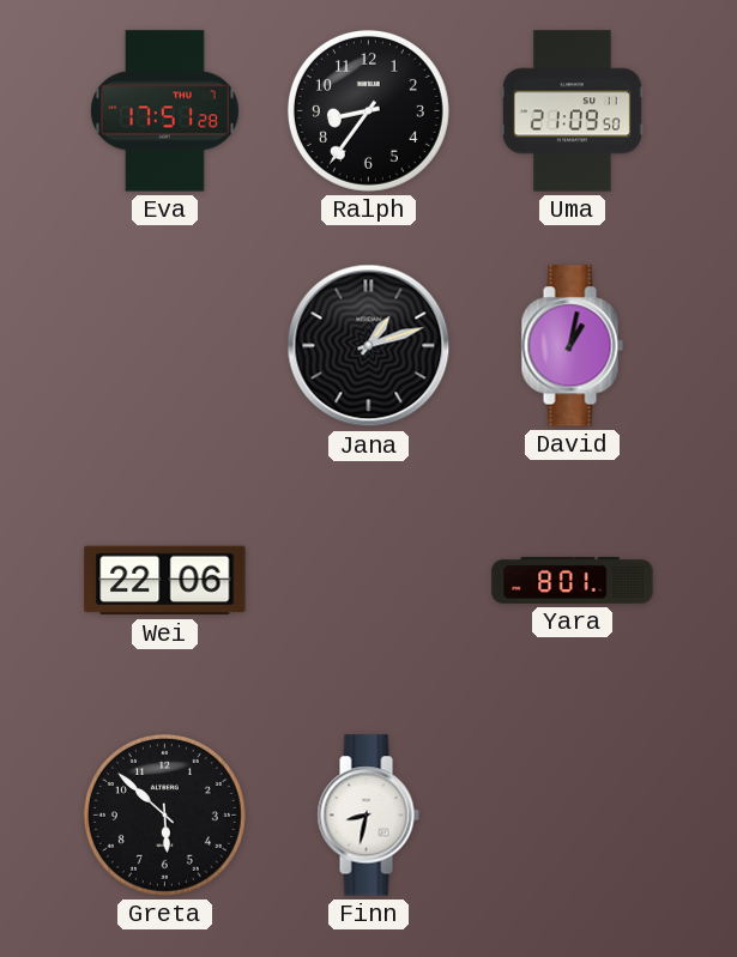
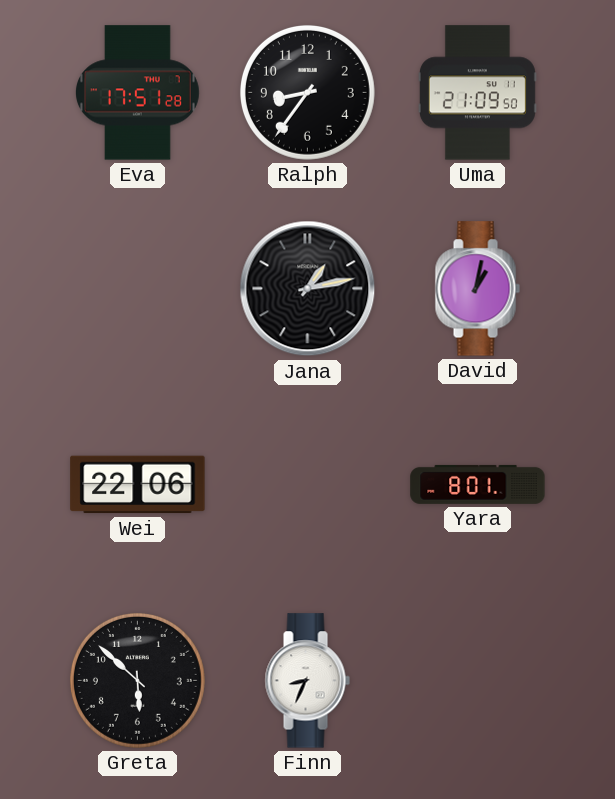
Jana: 1:12 -> 1:13
Finn: 8:32 -> 8:34
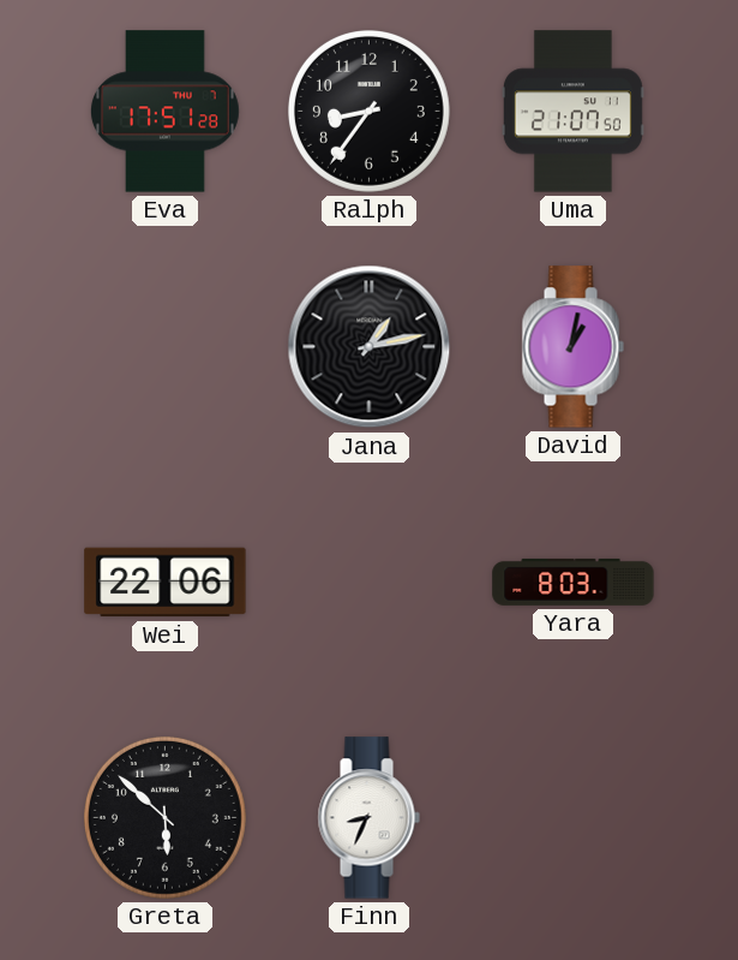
Uma: 21:09 -> 21:07
Yara: 8:01 -> 8:03
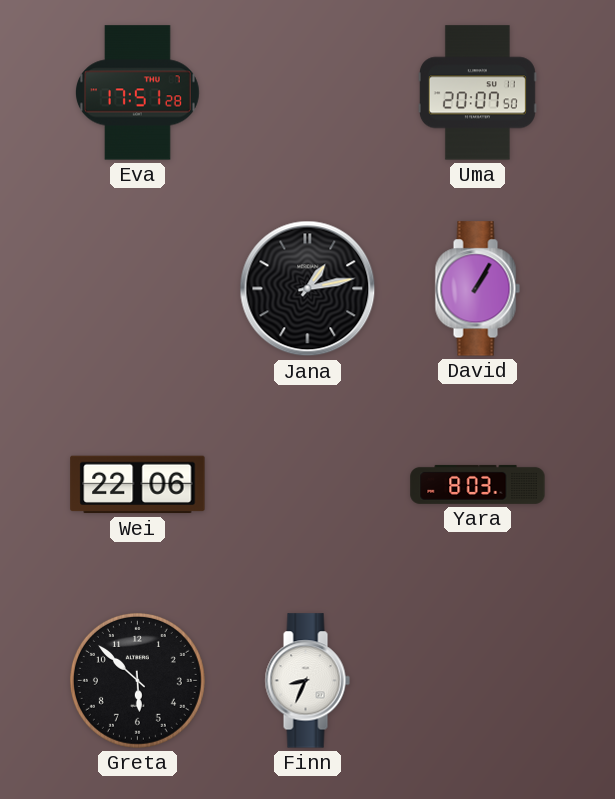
Ralph: 8:36 -> none
Uma: 21:07 -> 20:07
David: 1:02 -> 1:05
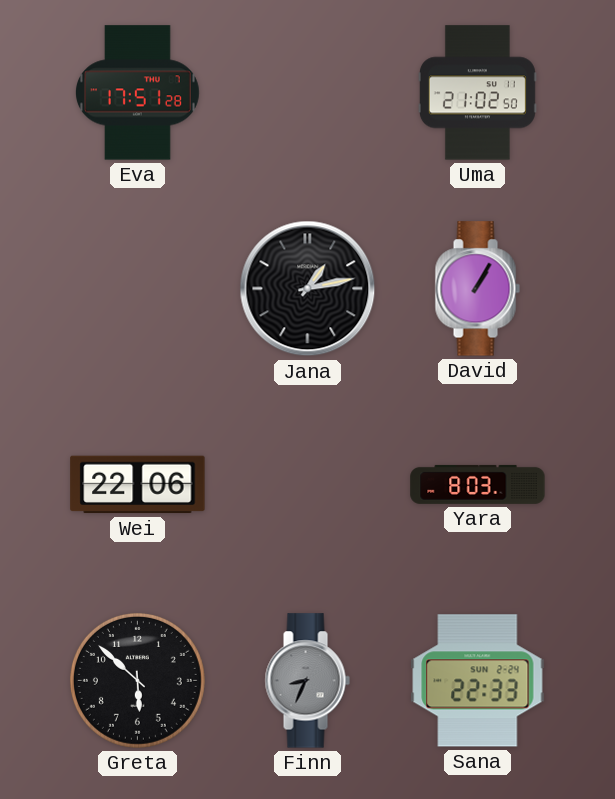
Uma: 20:07 -> 21:02
Finn dial: white -> grey
Sana: none -> 22:33
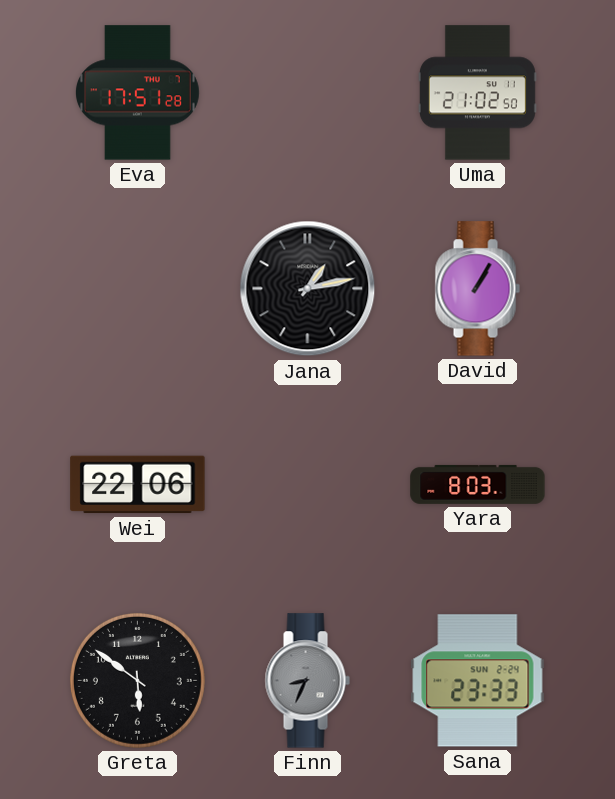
Greta: 5:52 -> 5:51
Sana: 22:33 -> 23:33
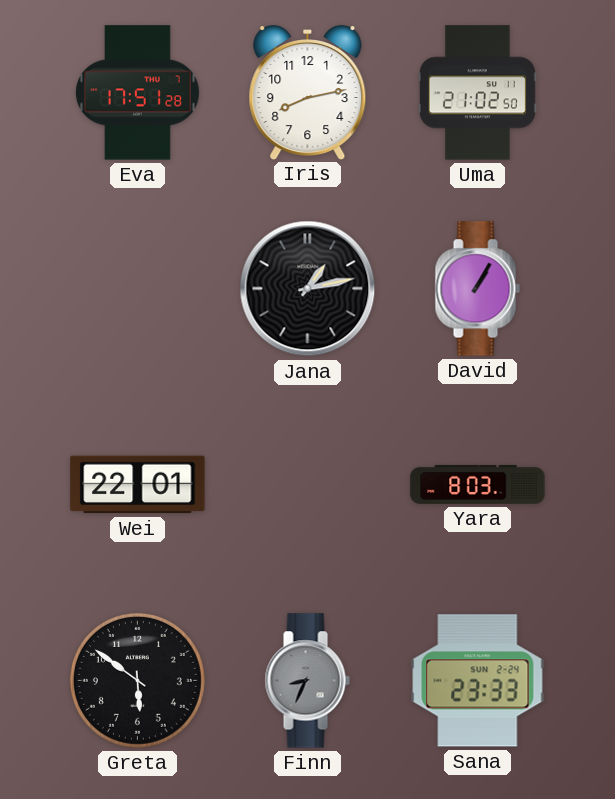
Iris: none -> 8:13
Wei: 22:06 -> 22:01
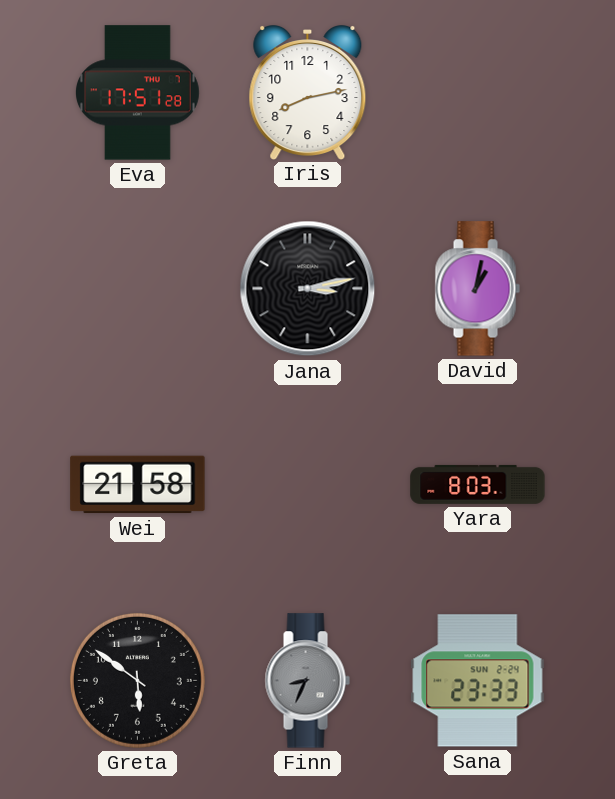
Uma: 21:02 -> none
Jana: 1:13 -> 3:13
David: 1:05 -> 1:02
Wei: 22:01 -> 21:58
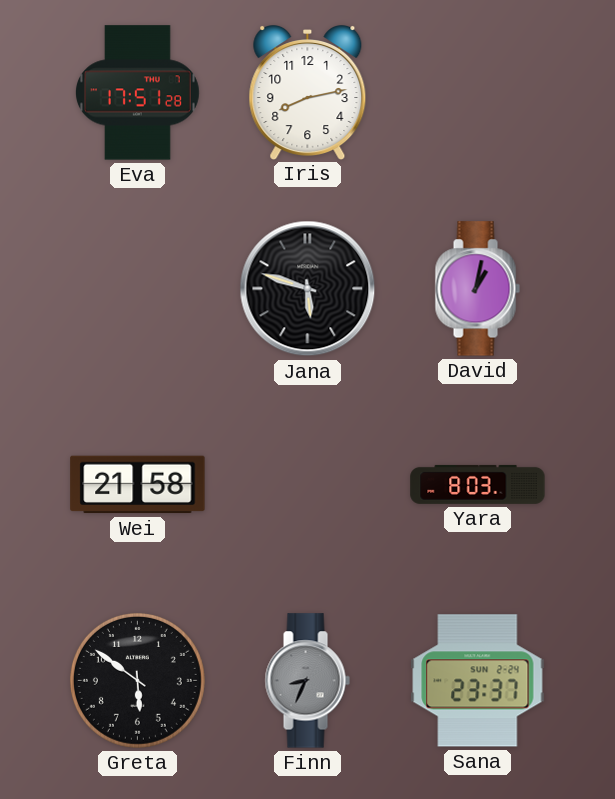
Jana: 3:13 -> 5:48
Sana: 23:33 -> 23:37
